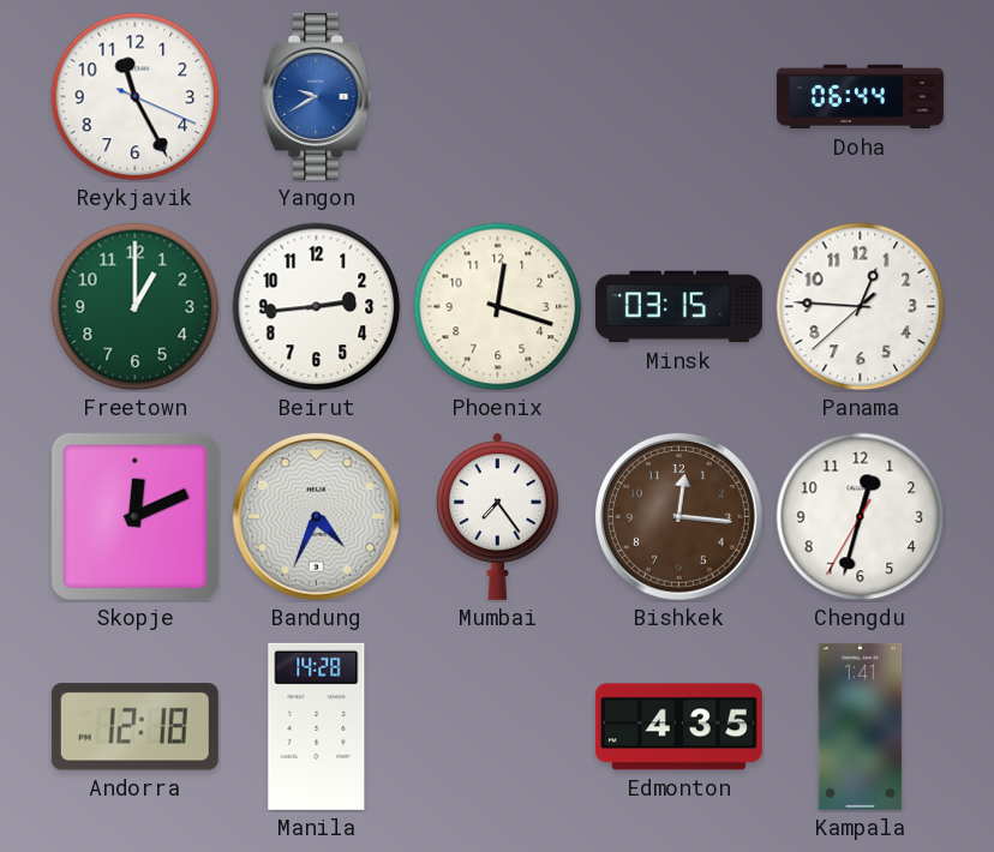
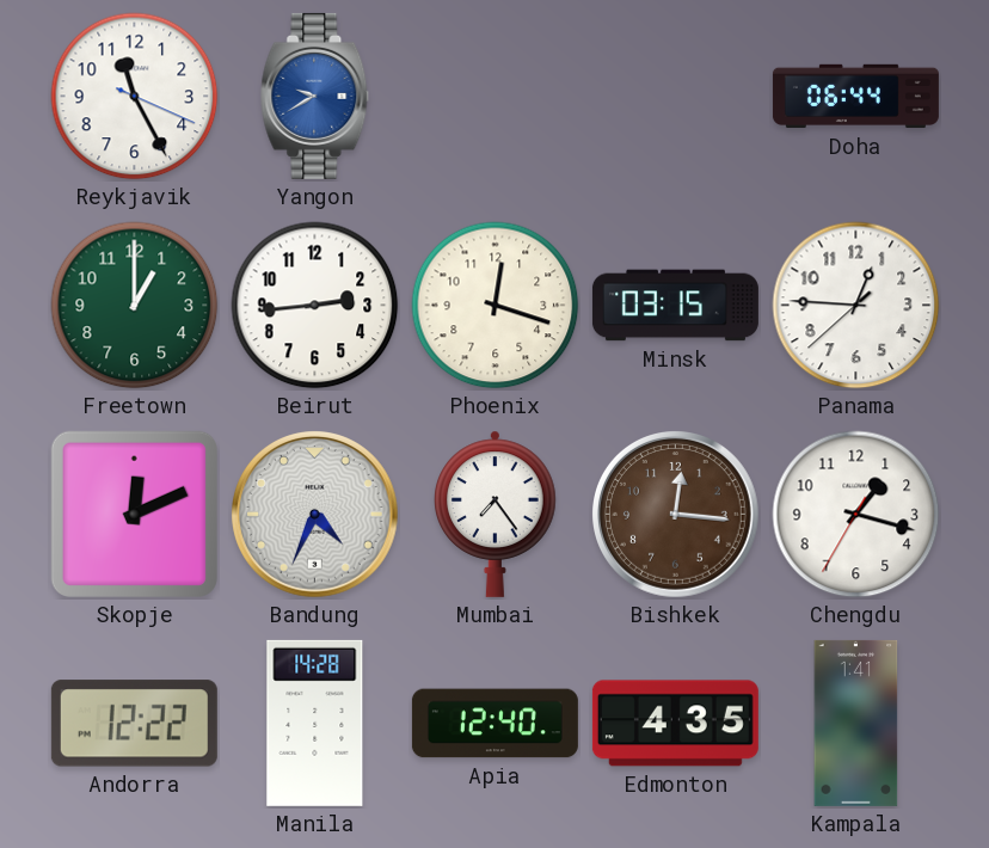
Chengdu: 12:32 -> 1:17
Andorra: 12:18 -> 12:22
Apia: none -> 12:40
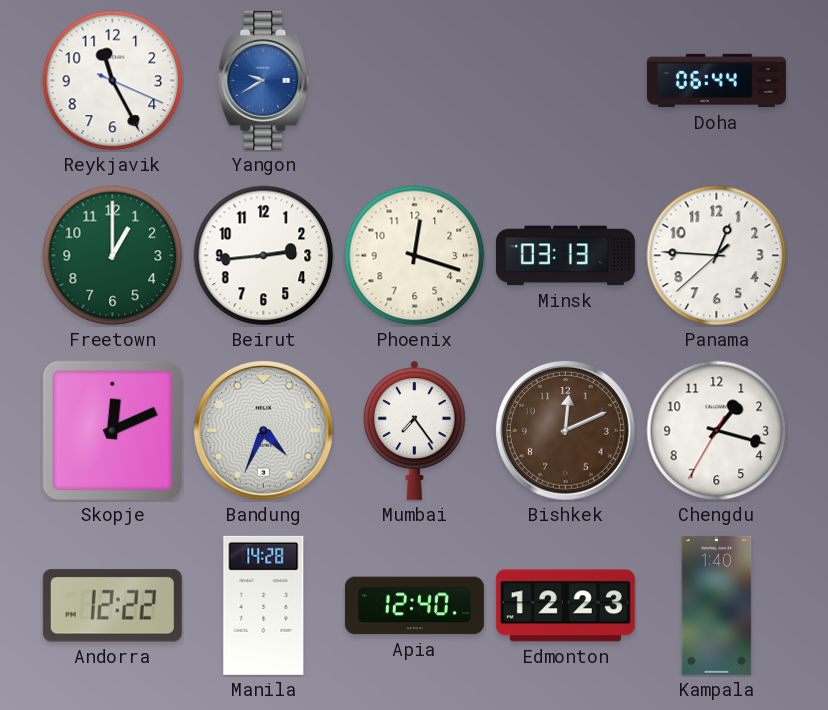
Minsk: 03:15 -> 03:13
Bishkek: 12:16 -> 12:11
Edmonton: 4:35 -> 12:23
Kampala: 1:41 -> 1:40
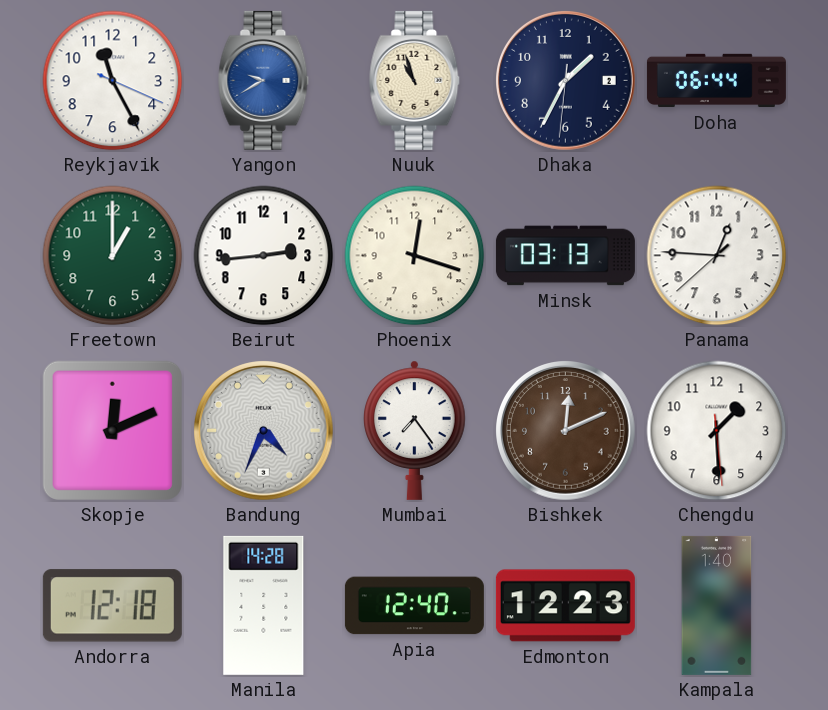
Nuuk: none -> 10:57
Dhaka: none -> 1:34
Chengdu: 1:17 -> 1:29
Andorra: 12:22 -> 12:18
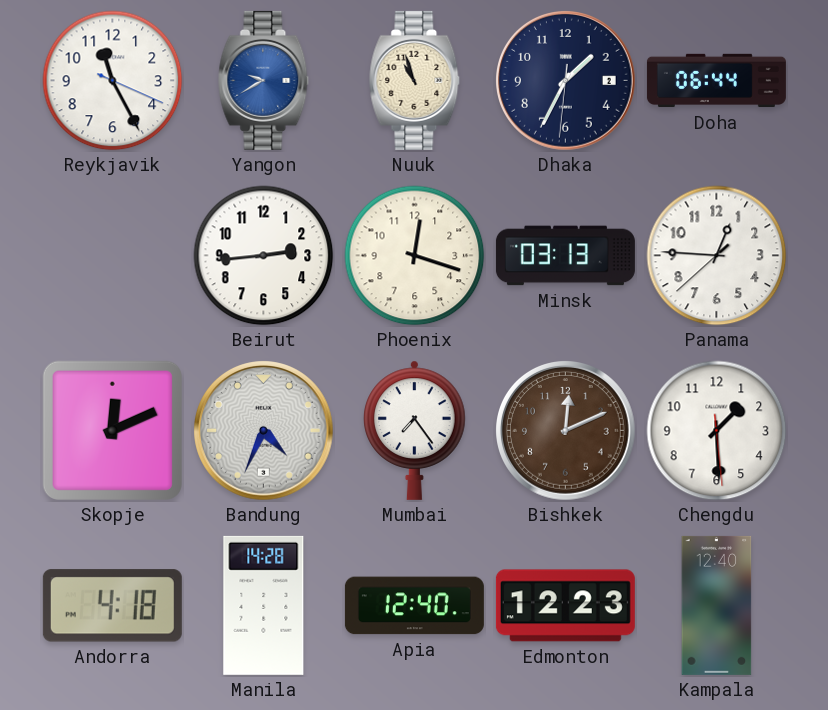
Freetown: 1:00 -> none
Andorra: 12:18 -> 4:18
Kampala: 1:40 -> 12:40
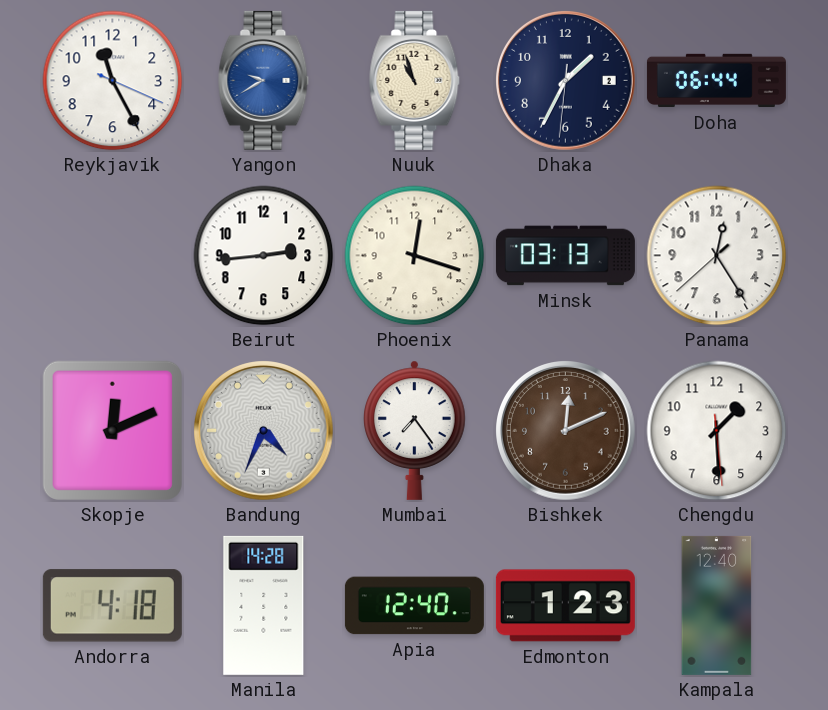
Panama: 12:45 -> 12:24
Edmonton: 12:23 -> 1:23
